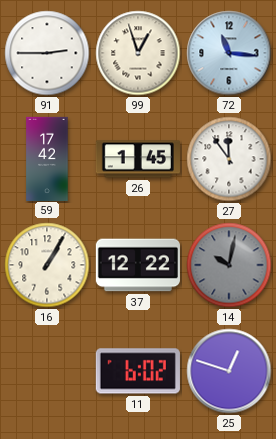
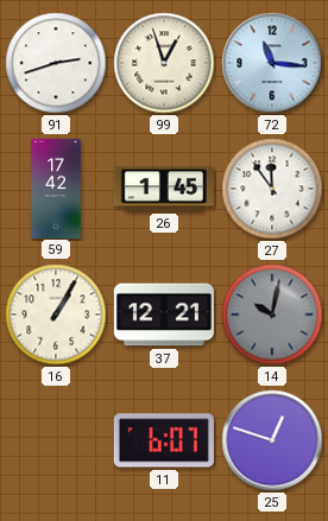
91: 2:45 -> 2:42
37: 12:22 -> 12:21
11: 6:02 -> 6:07
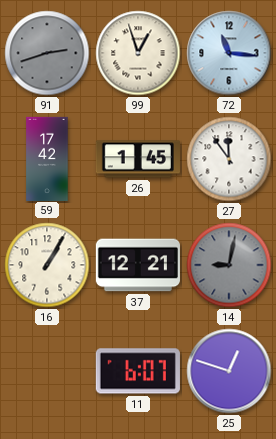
91 dial: white -> grey
14: 10:02 -> 9:02
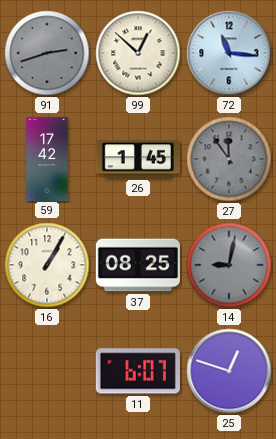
99: 12:57 -> 12:52
27 dial: white -> grey
37: 12:21 -> 08:25
